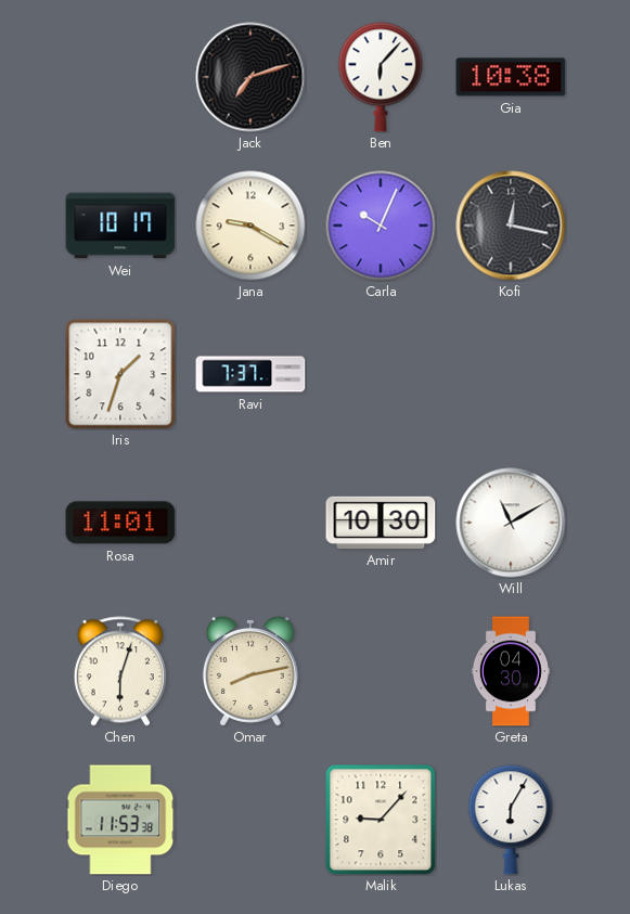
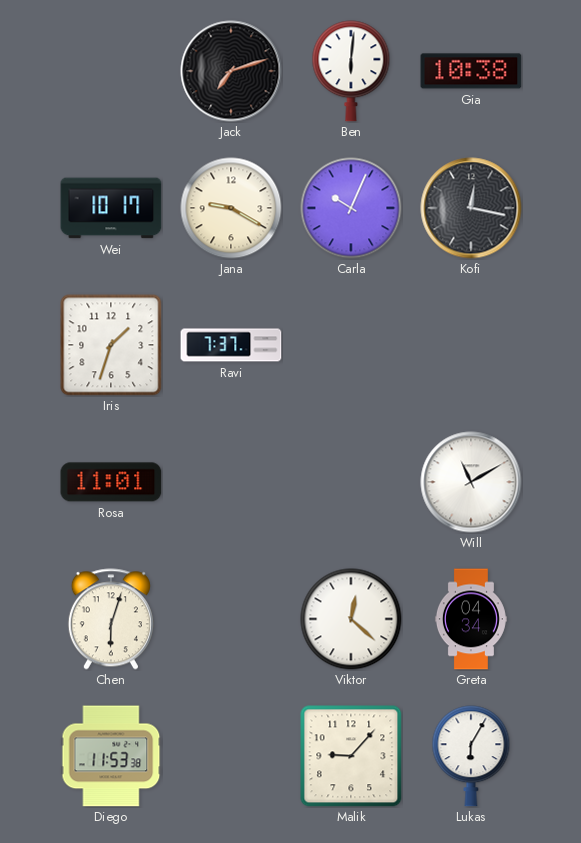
Ben: 6:07 -> 6:01
Amir: 10:30 -> none
Omar: 8:13 -> none
Viktor: none -> 12:22
Greta: 04:30 -> 04:34
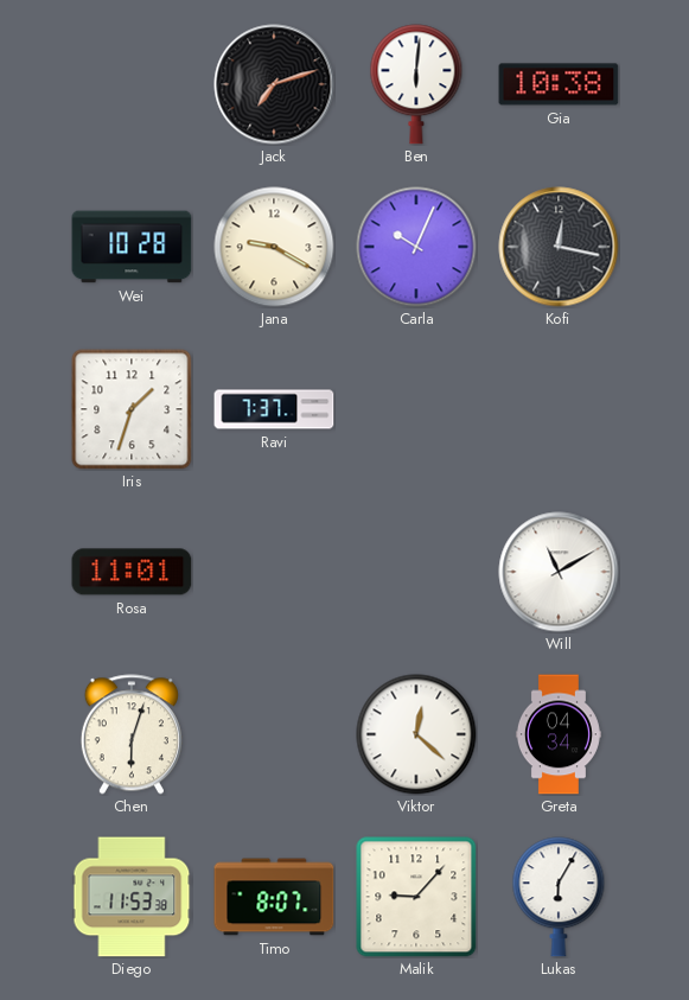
Wei: 10:17 -> 10:28
Timo: none -> 8:07
